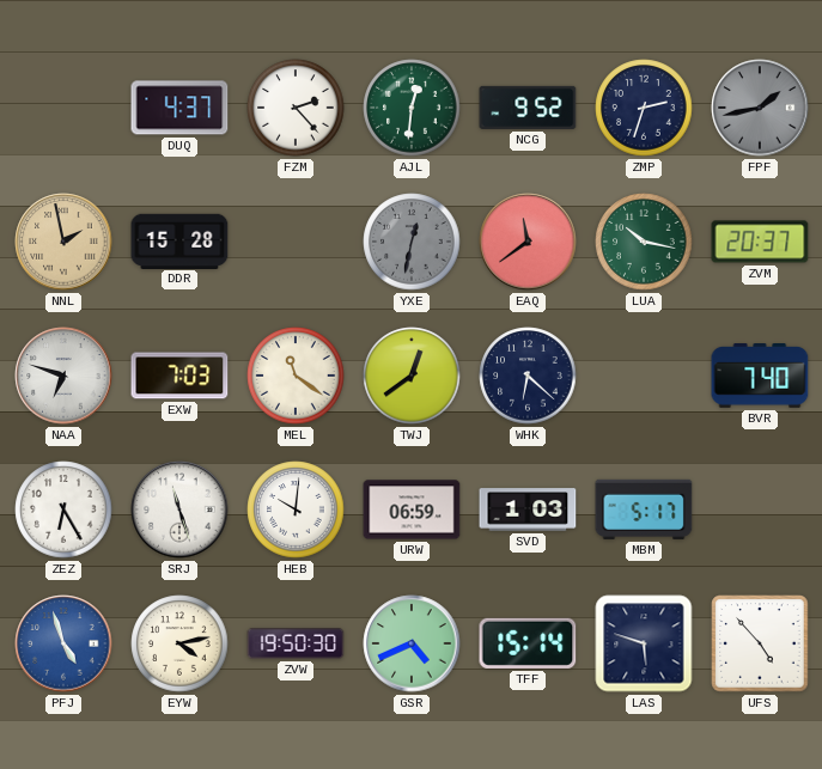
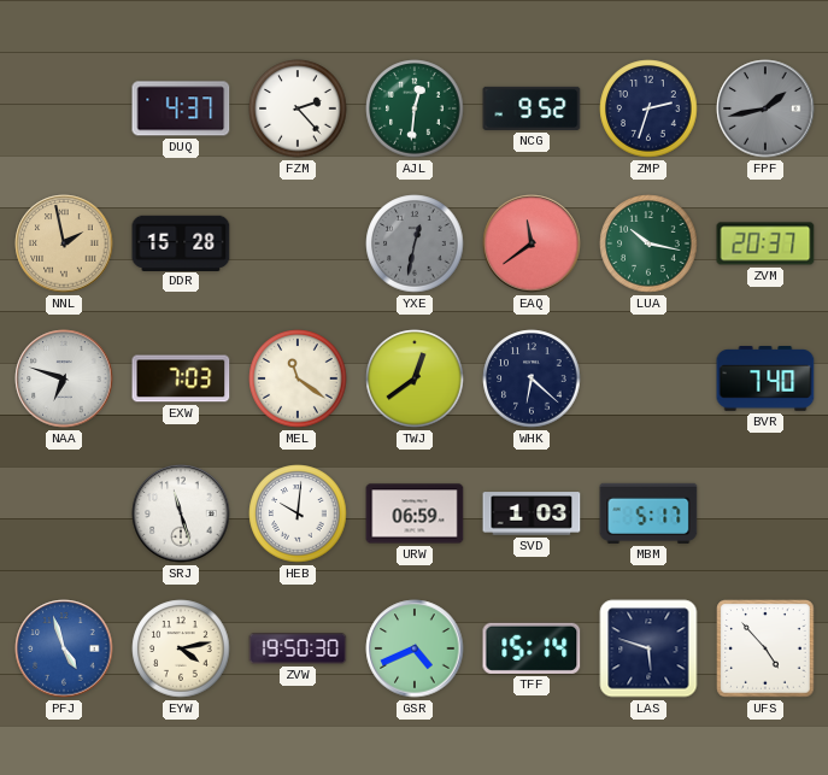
ZEZ: 6:25 -> none
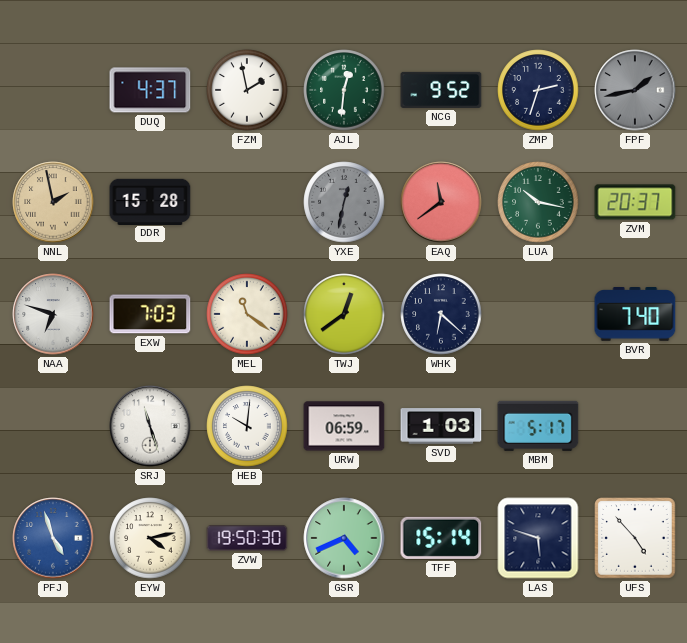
FZM: 2:23 -> 1:58
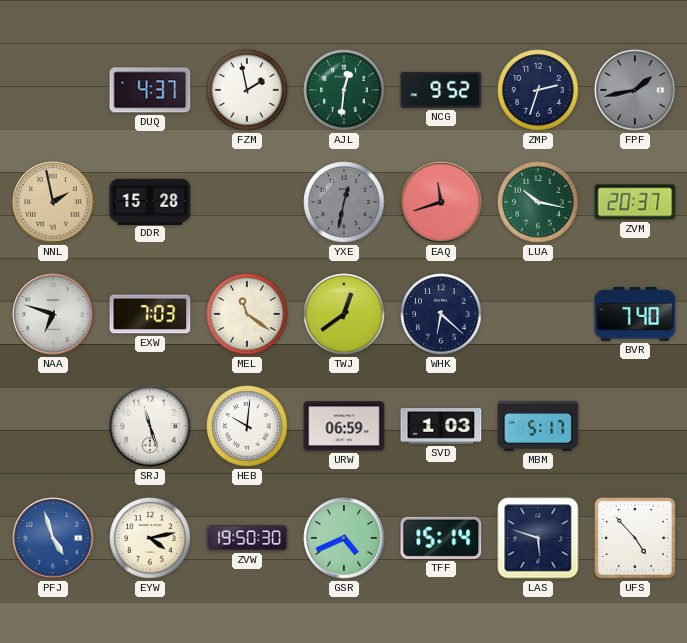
EAQ: 11:39 -> 11:42
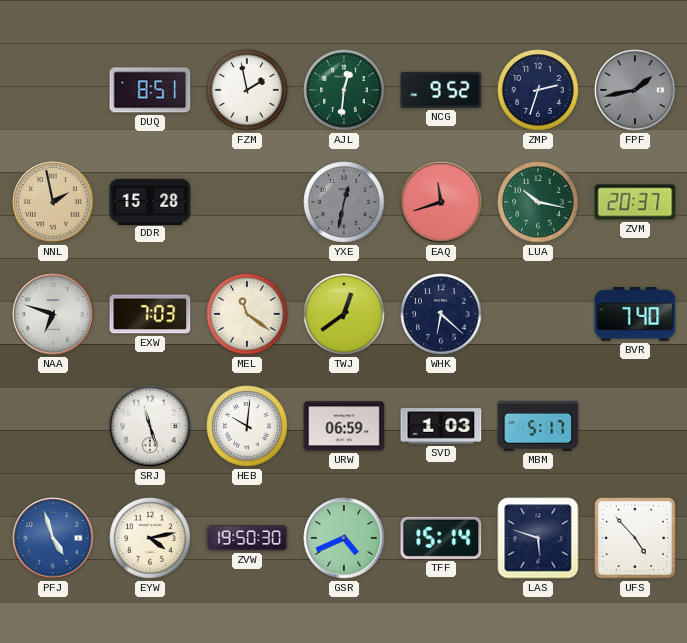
DUQ: 4:37 -> 8:51
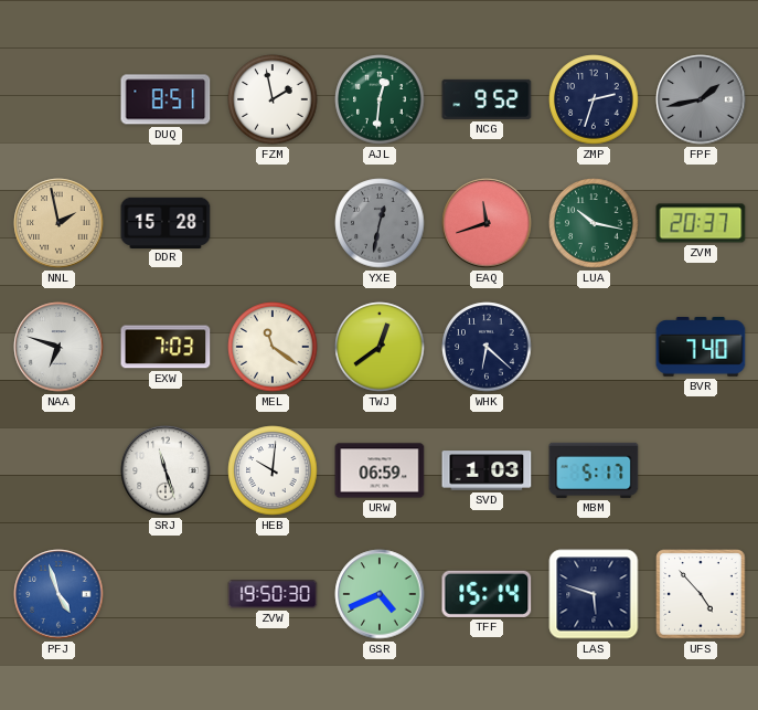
EYW: 4:13 -> none
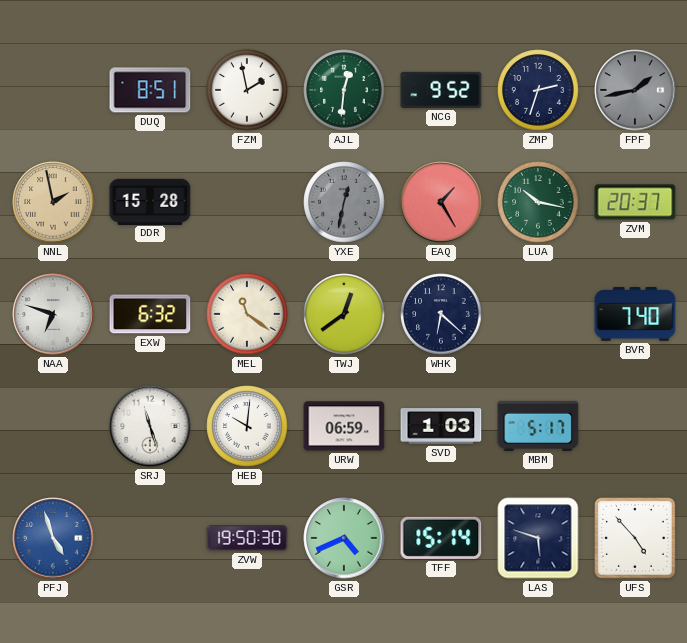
EAQ: 11:42 -> 1:25
EXW: 7:03 -> 6:32
